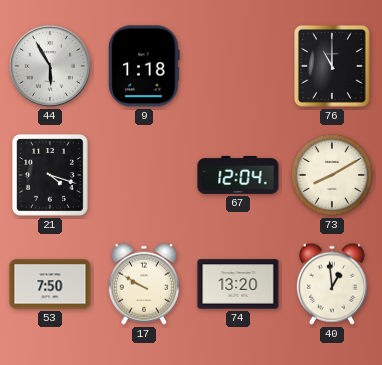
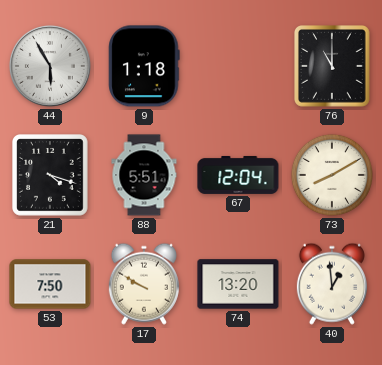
88: none -> 5:51
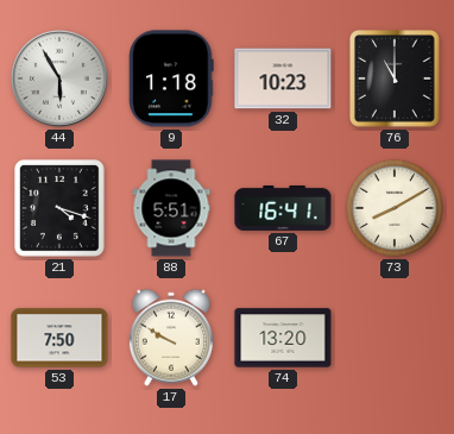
32: none -> 10:23
67: 12:04 -> 16:41
40: 12:59 -> none
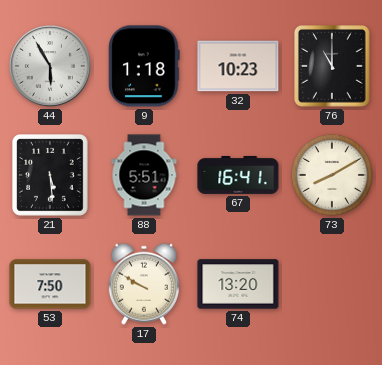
21: 4:18 -> 5:29
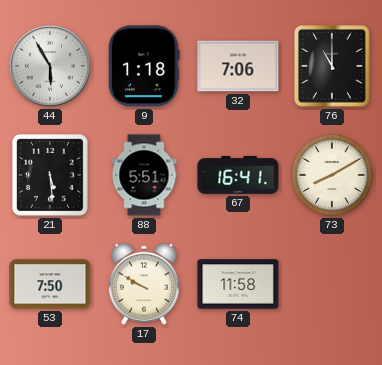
32: 10:23 -> 7:06
74: 13:20 -> 11:58
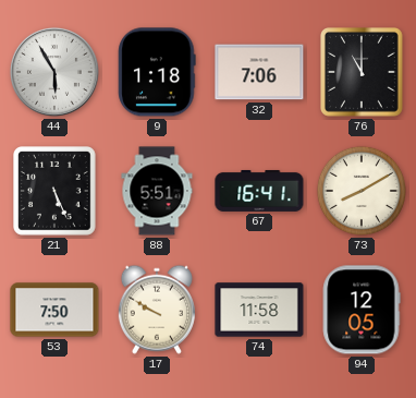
21: 5:29 -> 5:26
94: none -> 12:05
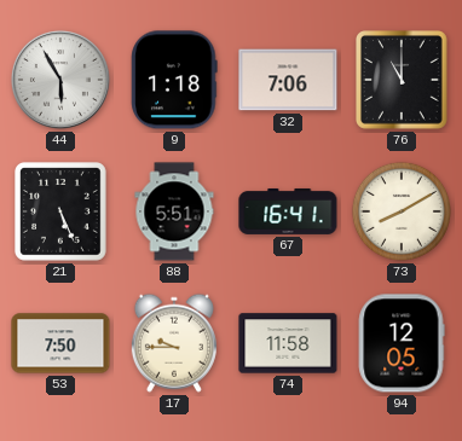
17: 9:50 -> 9:45
